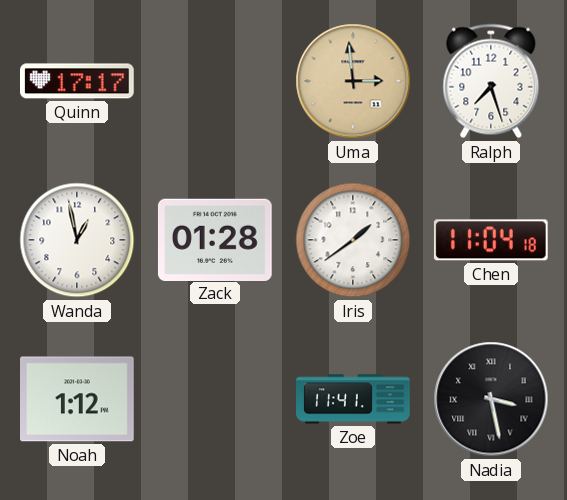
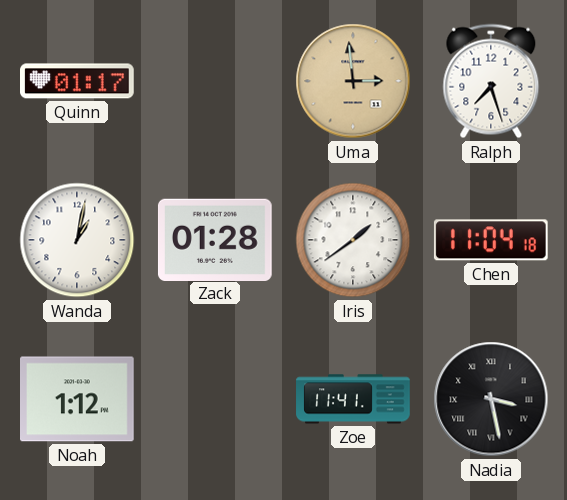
Quinn: 17:17 -> 01:17
Wanda: 12:58 -> 1:02
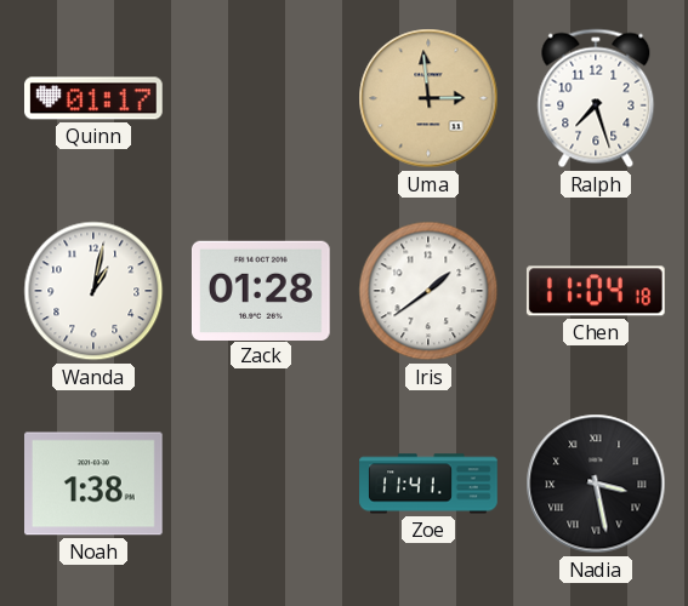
Noah: 1:12 -> 1:38
